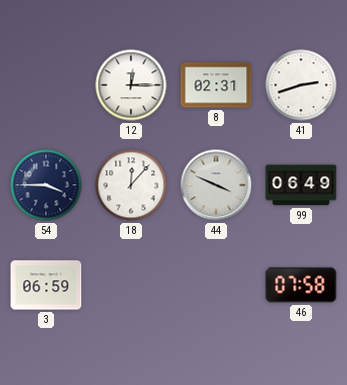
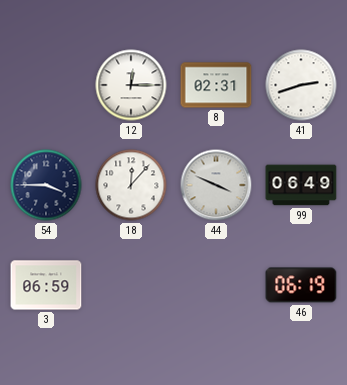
46: 07:58 -> 06:19
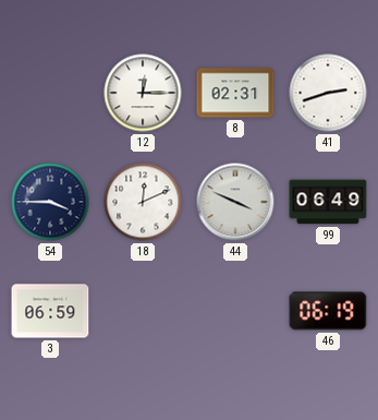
18: 12:07 -> 12:11
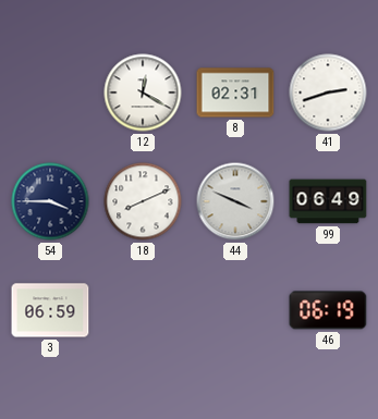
12: 12:15 -> 12:20
18: 12:11 -> 8:11
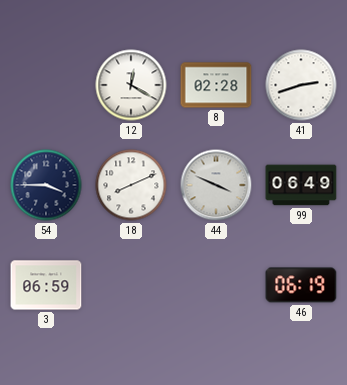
8: 02:31 -> 02:28
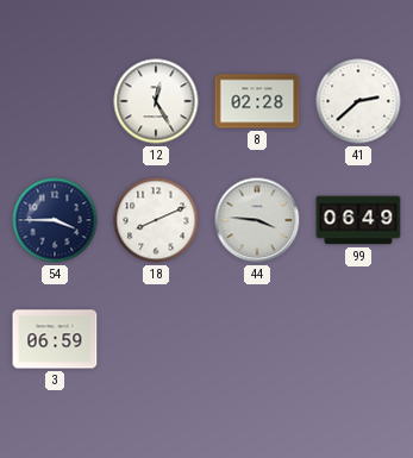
12: 12:20 -> 12:25
41: 2:42 -> 2:38
44: 3:49 -> 3:46
46: 06:19 -> none
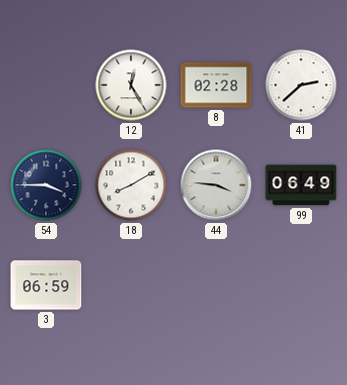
18: 8:11 -> 8:10
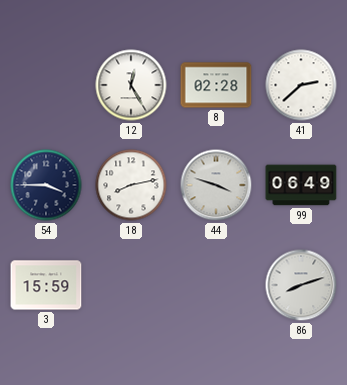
18: 8:10 -> 8:13
44: 3:46 -> 3:48
3: 06:59 -> 15:59
86: none -> 8:12
